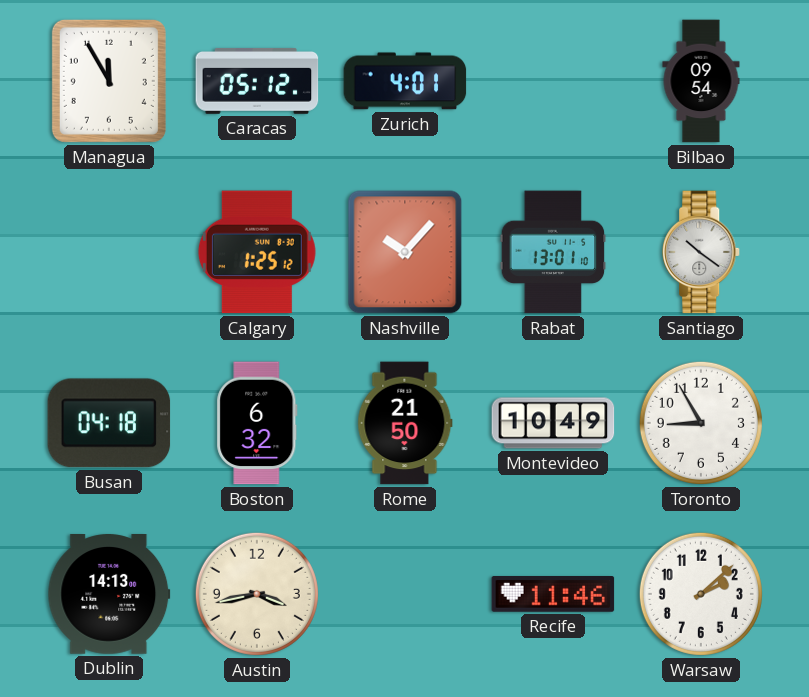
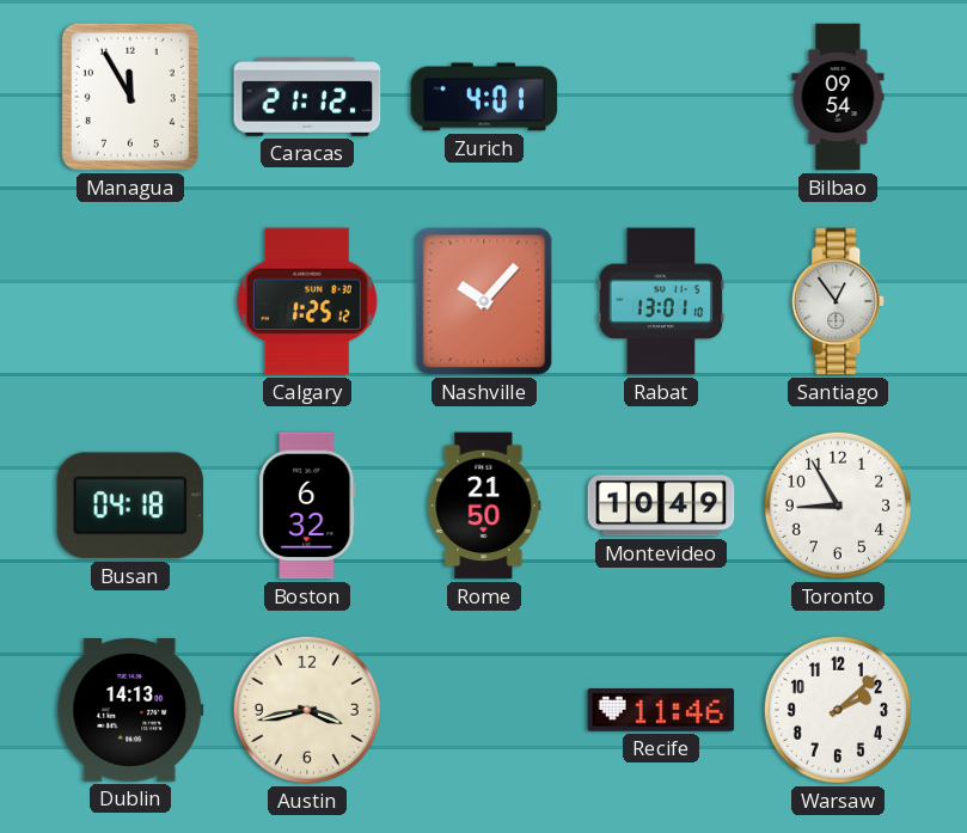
Caracas: 05:12 -> 21:12
Santiago: 10:21 -> 12:54
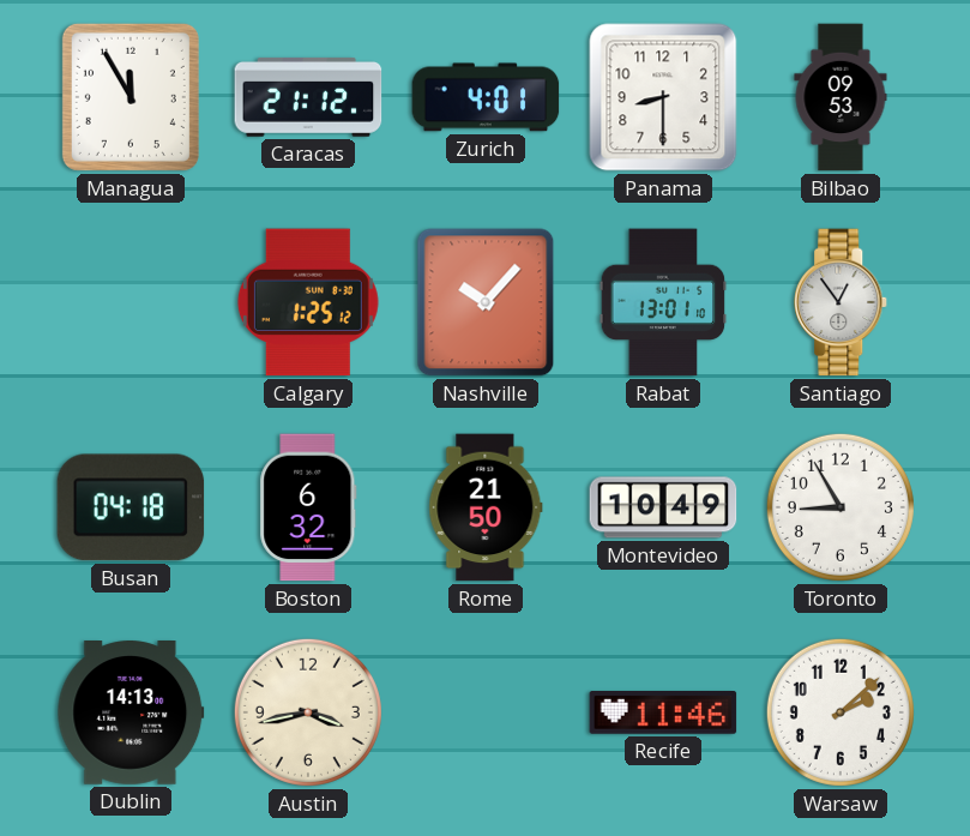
Panama: none -> 8:30
Bilbao: 09:54 -> 09:53
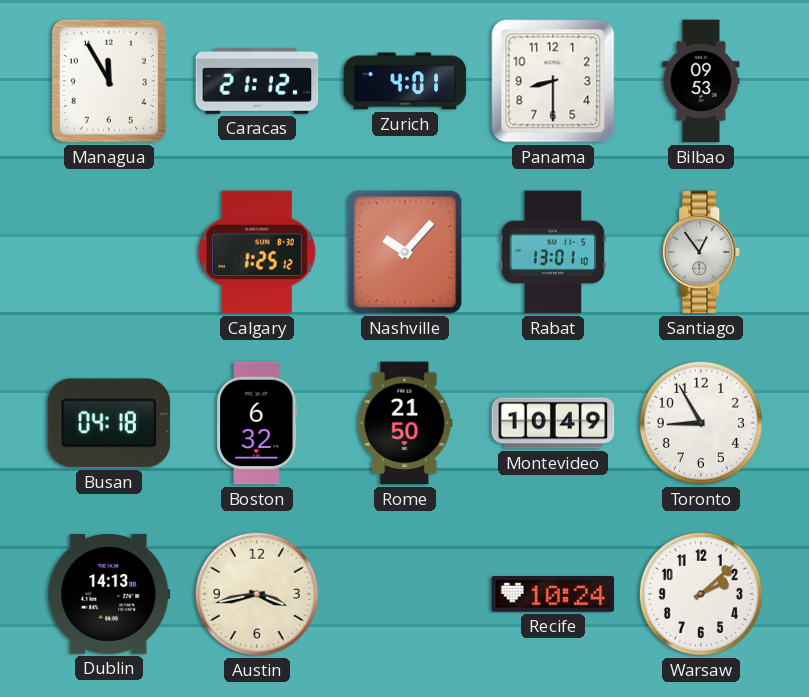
Recife: 11:46 -> 10:24
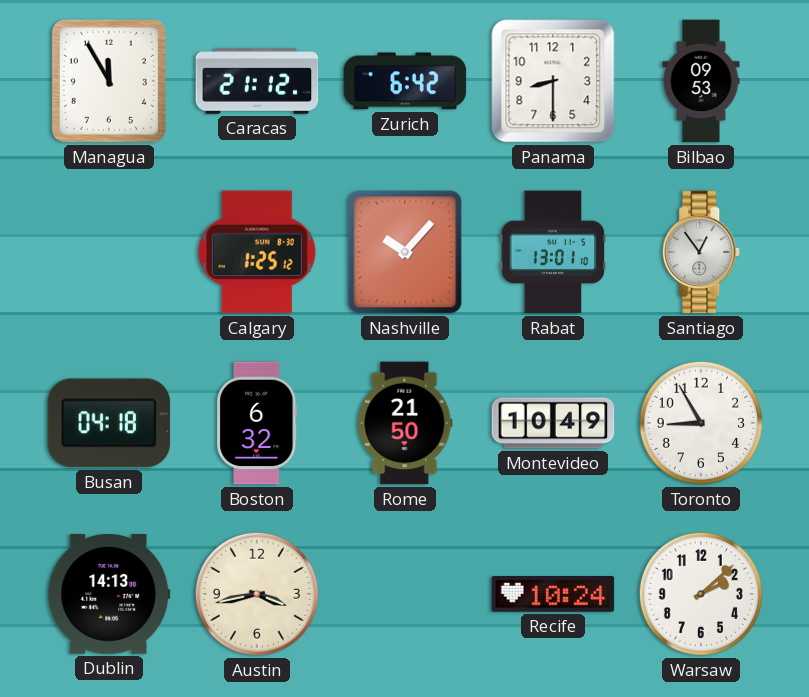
Zurich: 4:01 -> 6:42
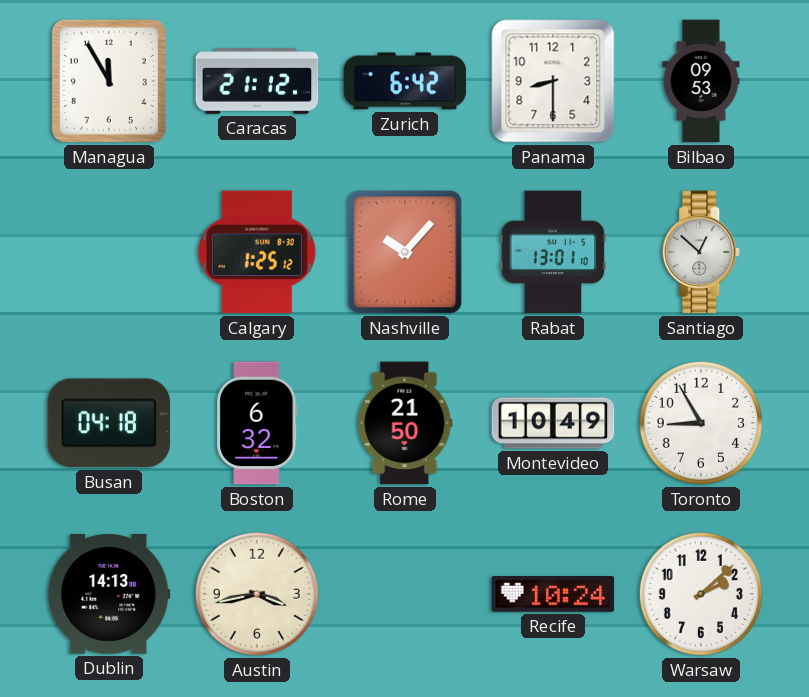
Santiago: 12:54 -> 12:52
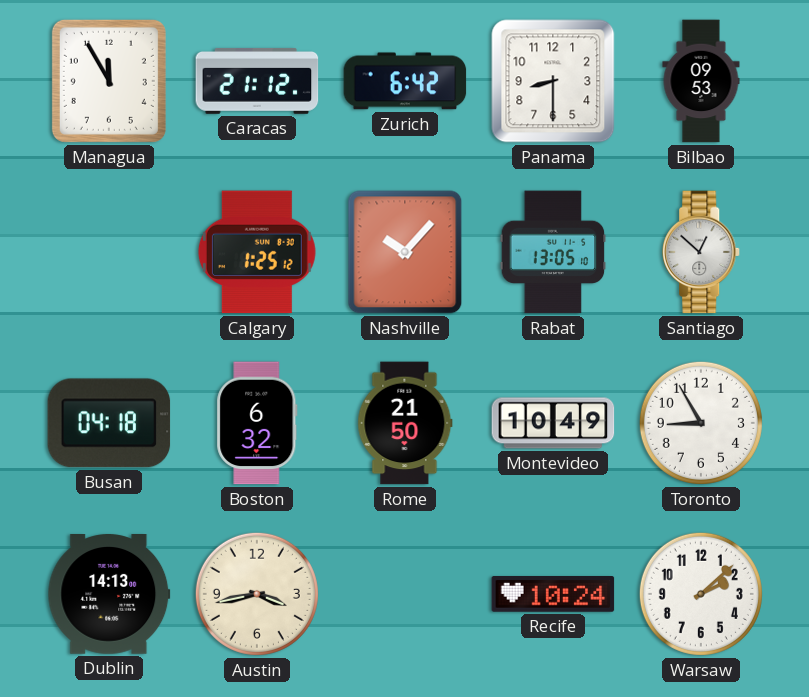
Rabat: 13:01 -> 13:05
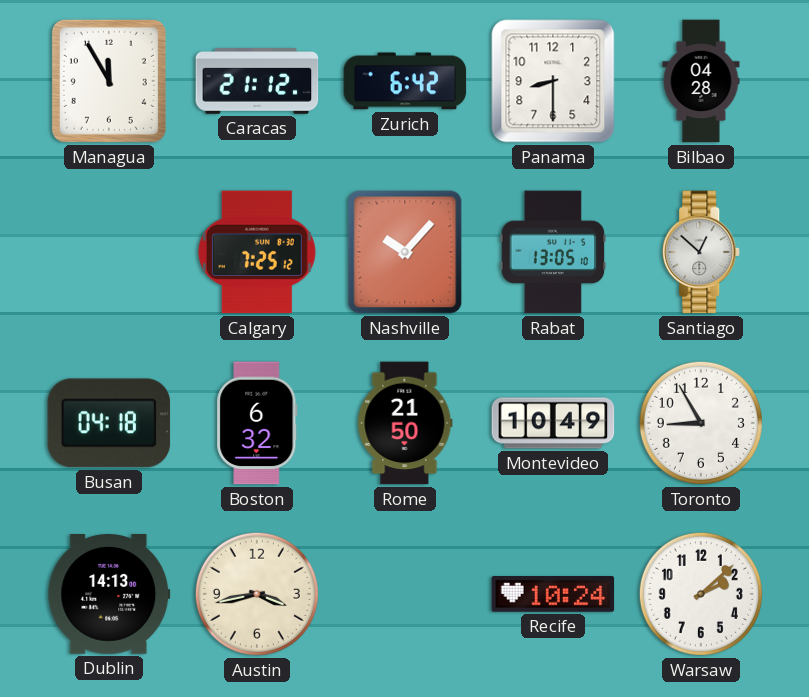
Bilbao: 09:53 -> 04:28
Calgary: 1:25 -> 7:25
